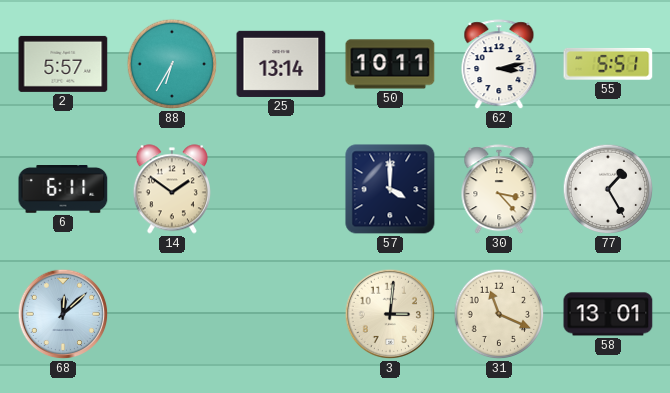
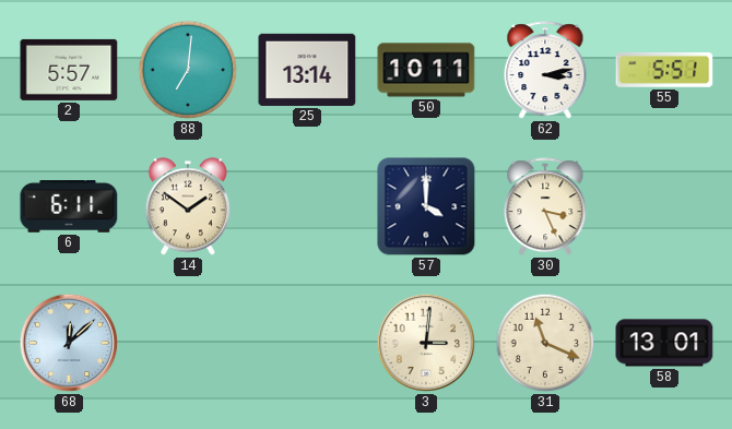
88: 6:35 -> 7:01
30: 3:23 -> 3:26
77: 1:25 -> none
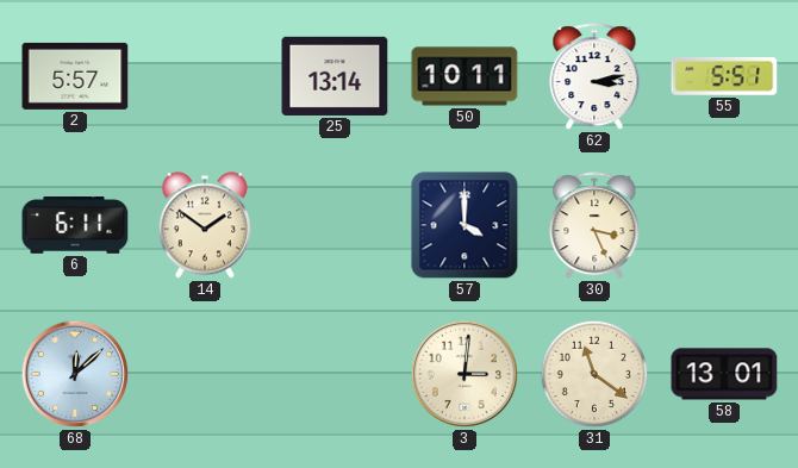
88: 7:01 -> none
31: 11:19 -> 11:21
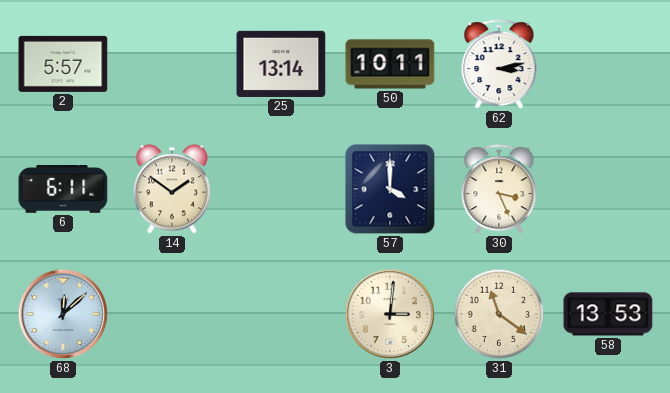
55: 5:51 -> none
58: 13:01 -> 13:53
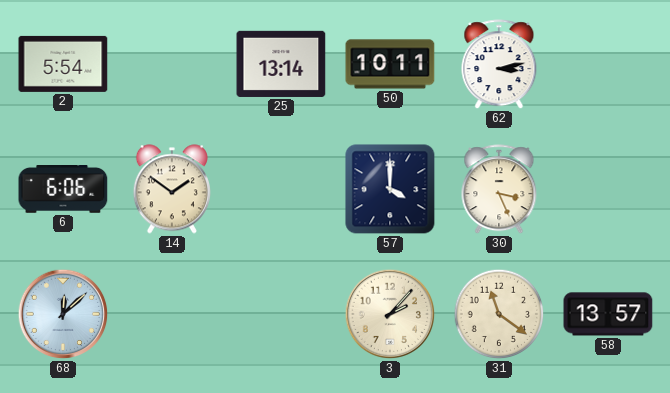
2: 5:57 -> 5:54
6: 6:11 -> 6:06
3: 3:01 -> 2:07
58: 13:53 -> 13:57
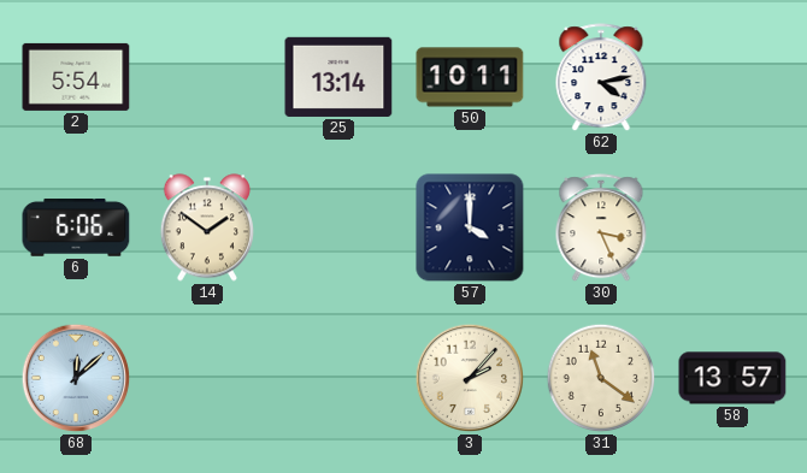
62: 3:13 -> 4:13
